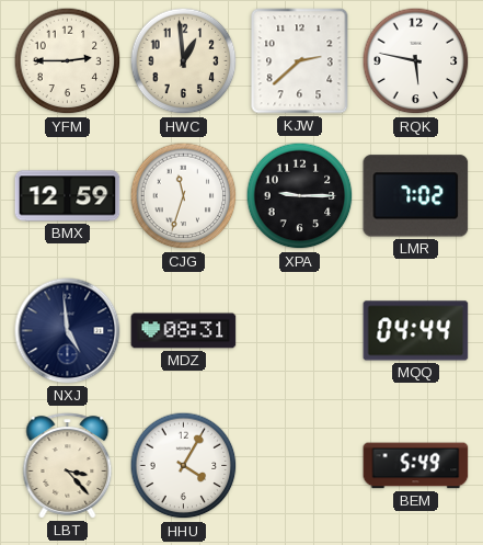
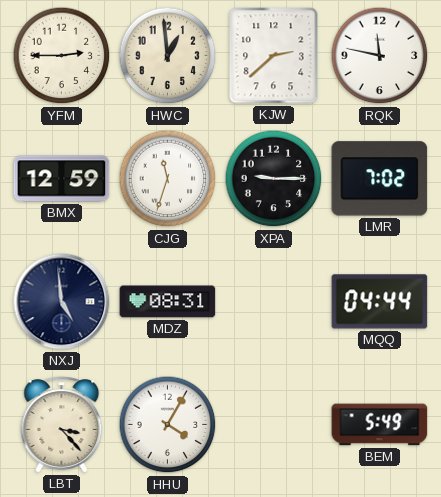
RQK: 5:47 -> 11:47
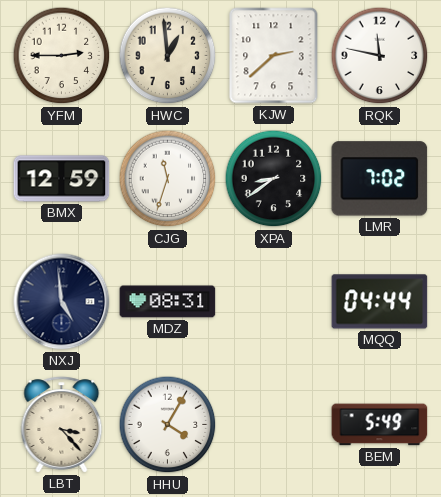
XPA: 9:15 -> 8:39
